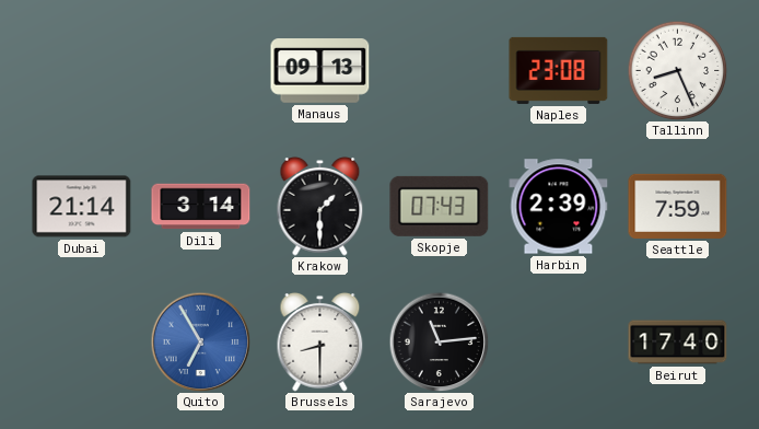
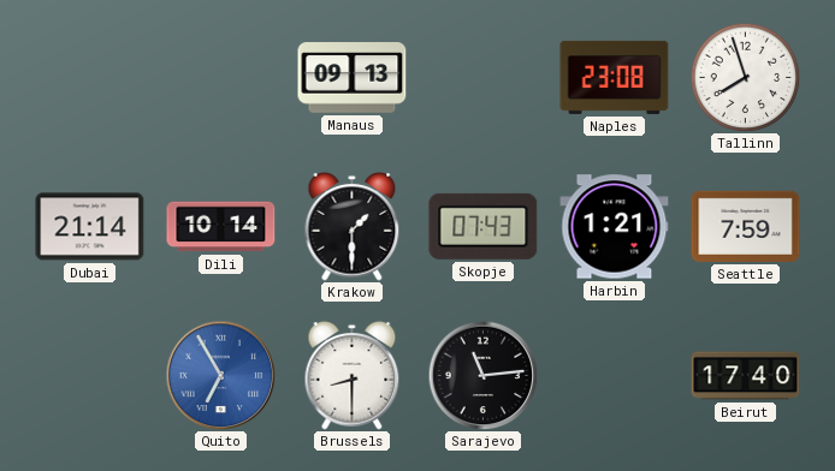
Tallinn: 8:26 -> 7:57
Dili: 3:14 -> 10:14
Harbin: 2:39 -> 1:21
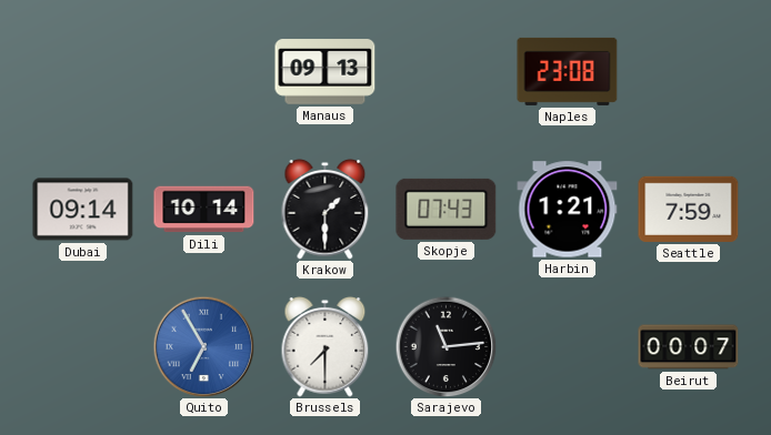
Tallinn: 7:57 -> none
Dubai: 21:14 -> 09:14
Brussels: 8:30 -> 7:30
Beirut: 17:40 -> 00:07
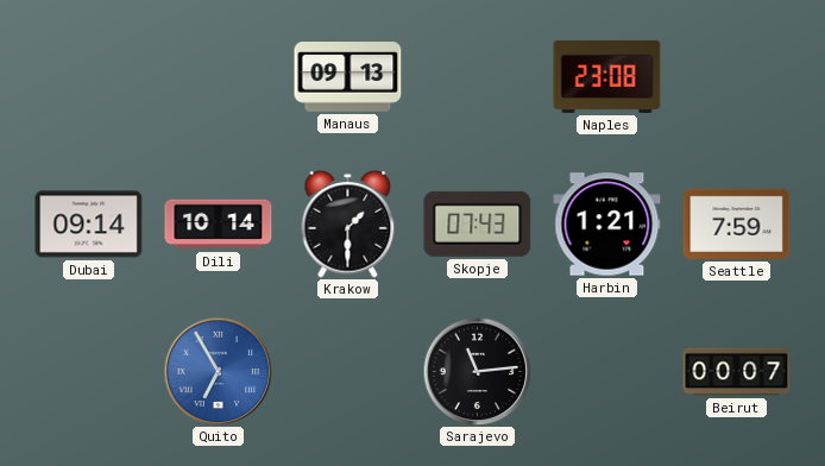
Brussels: 7:30 -> none
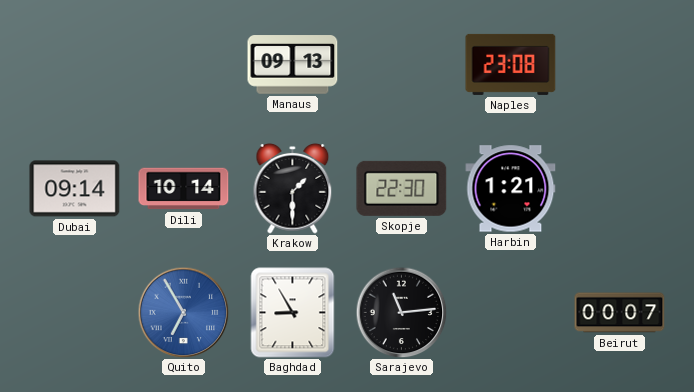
Skopje: 07:43 -> 22:30
Seattle: 7:59 -> none
Baghdad: none -> 8:55
